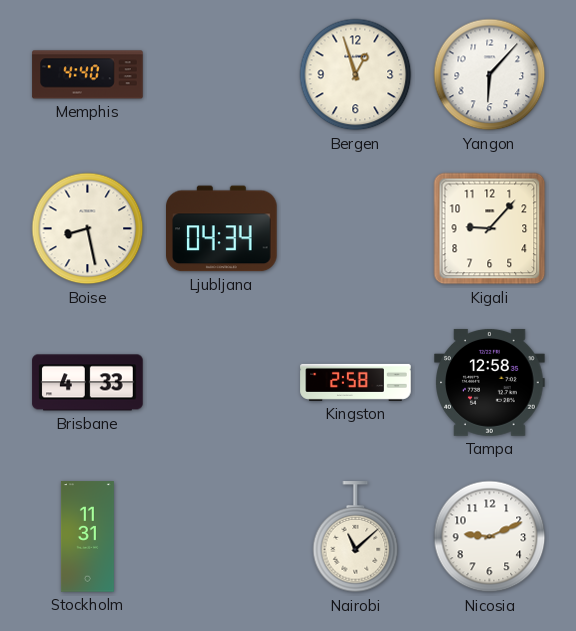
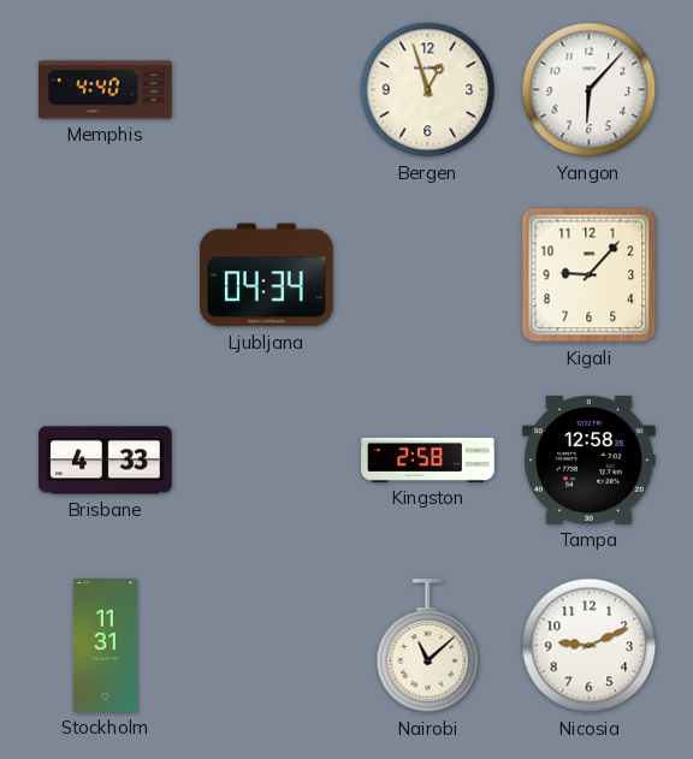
Boise: 8:28 -> none
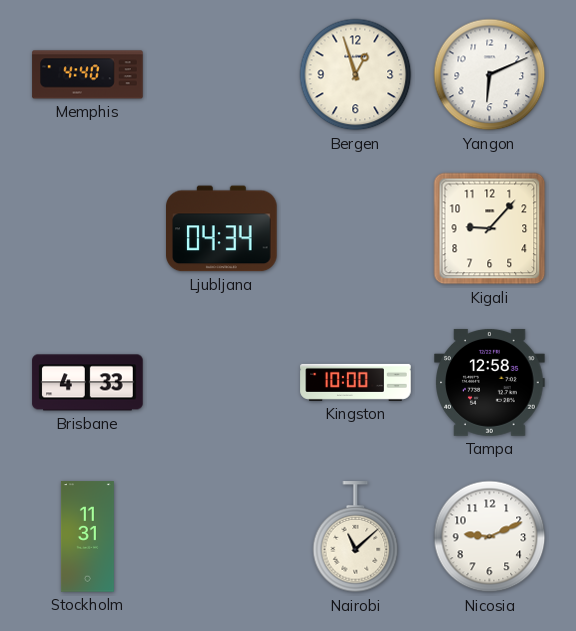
Yangon: 6:07 -> 6:11
Kingston: 2:58 -> 10:00
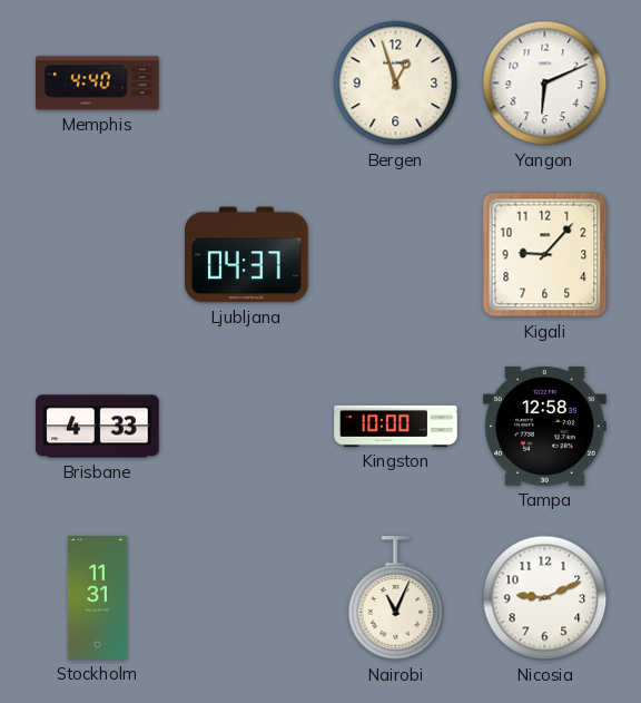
Ljubljana: 04:34 -> 04:37
Nairobi: 11:08 -> 11:04
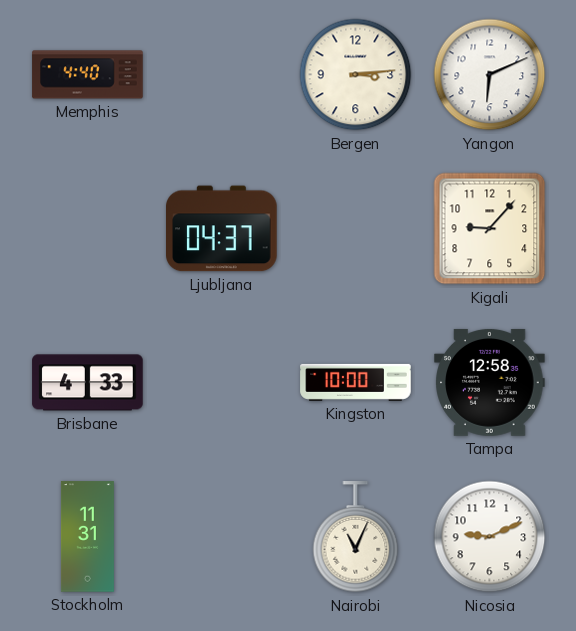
Bergen: 12:57 -> 3:14
